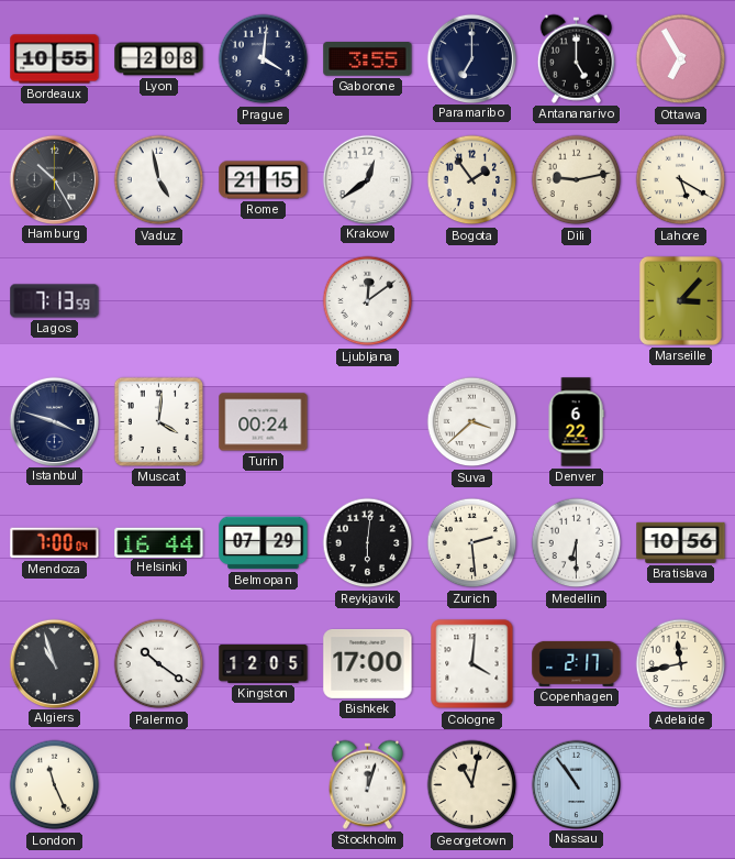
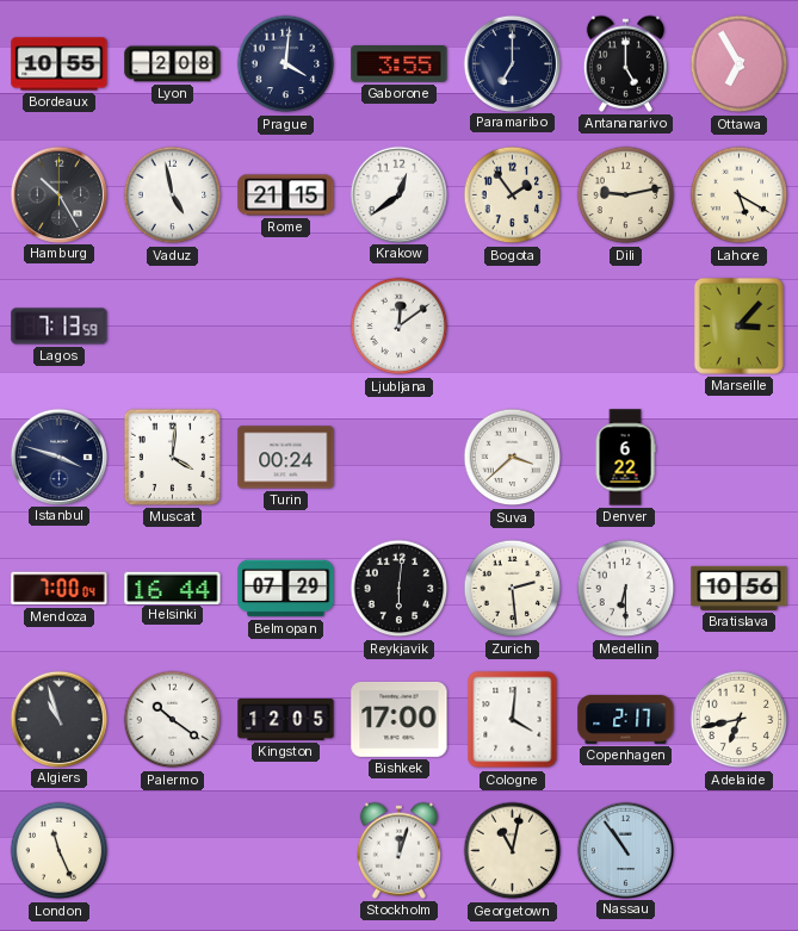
Adelaide: 11:43 -> 6:43
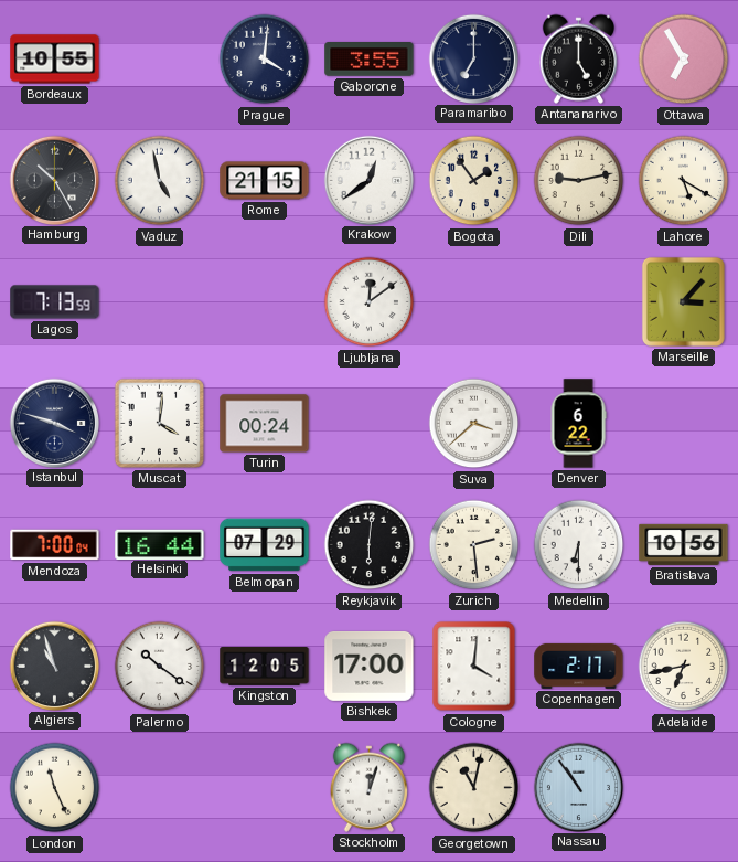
Lyon: 2:08 -> none
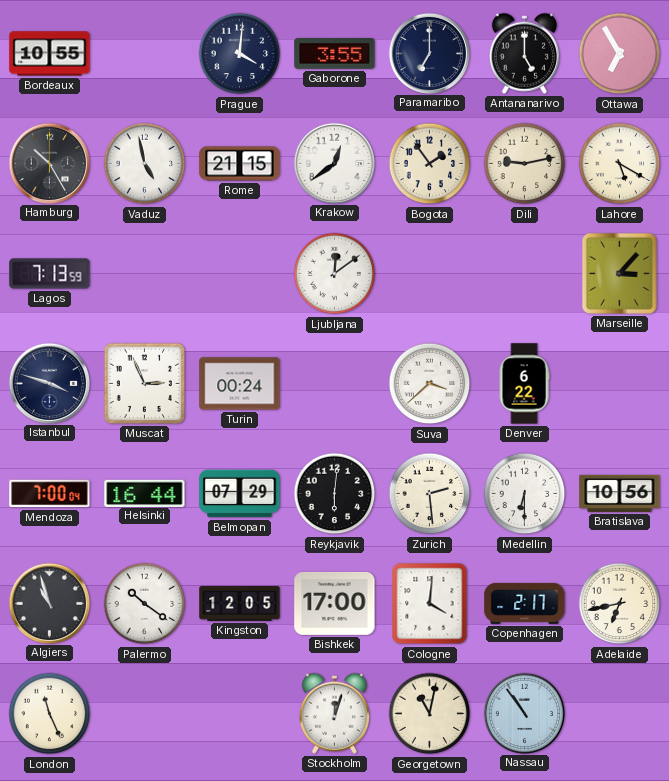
Muscat: 4:01 -> 2:56
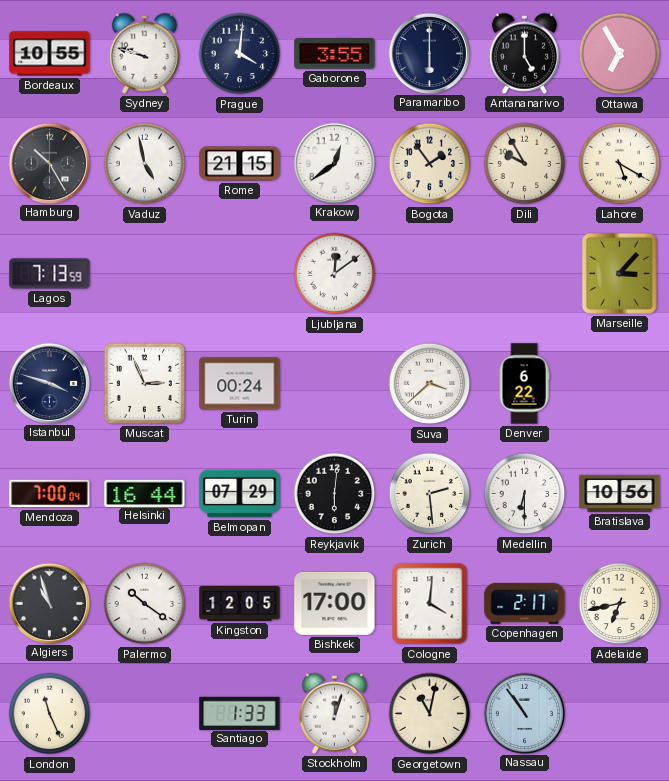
Sydney: none -> 9:48
Paramaribo: 7:00 -> 6:00
Dili: 9:13 -> 9:55
Santiago: none -> 1:33
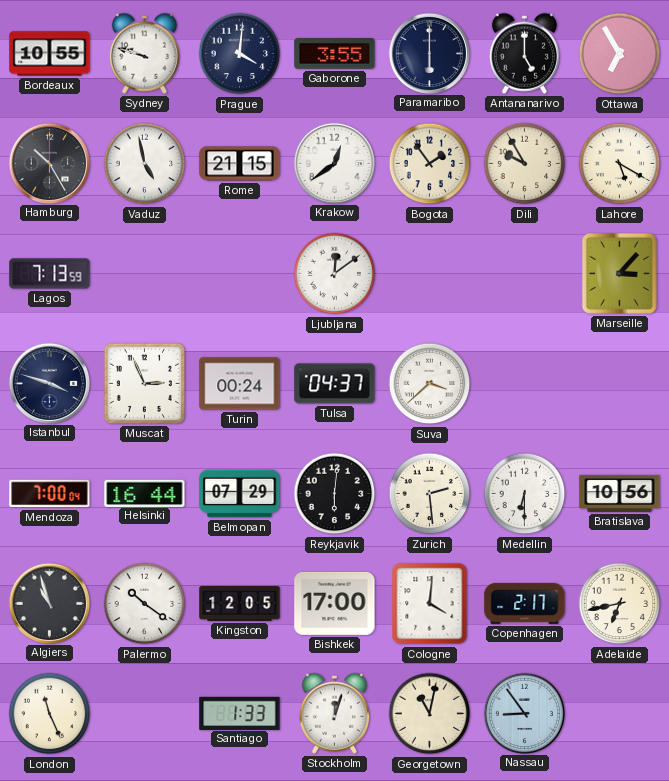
Tulsa: none -> 04:37
Denver: 6:22 -> none
Nassau: 10:54 -> 8:54
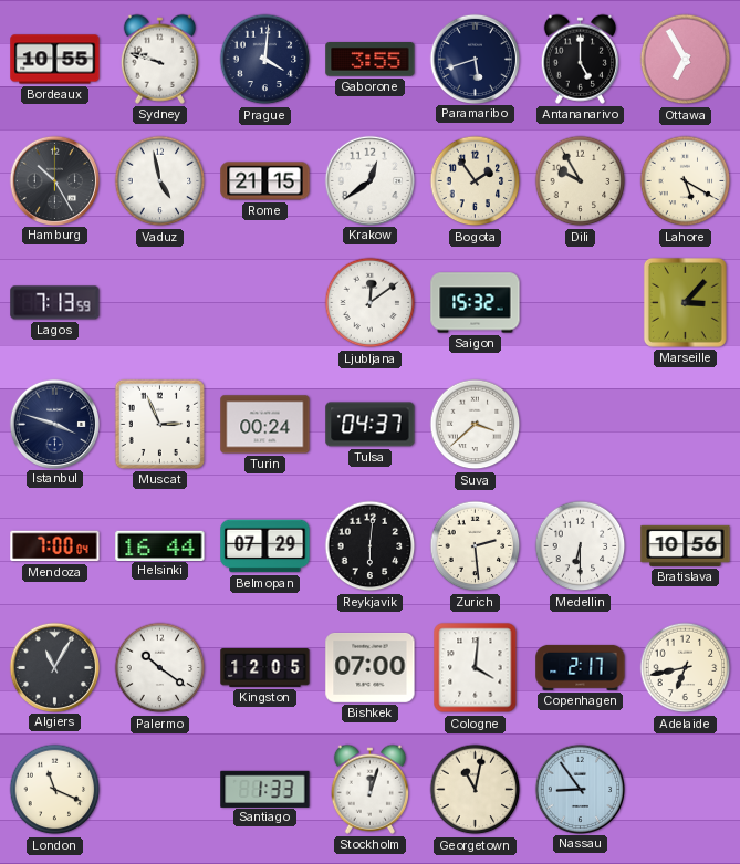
Paramaribo: 6:00 -> 5:42
Saigon: none -> 15:32
Algiers: 10:57 -> 11:05
Bishkek: 17:00 -> 07:00
London: 11:26 -> 11:19
